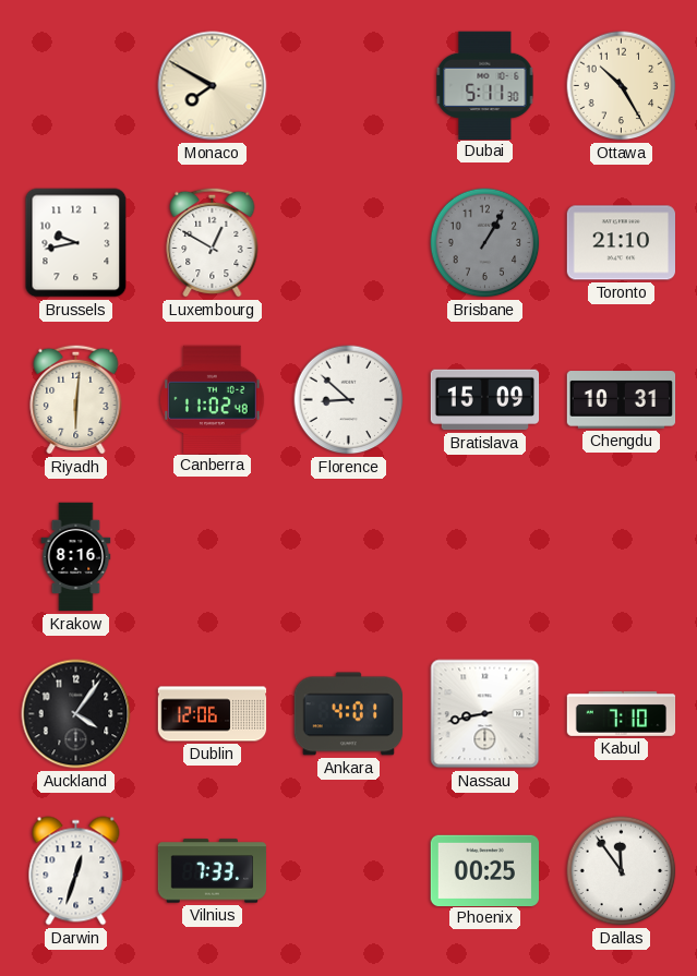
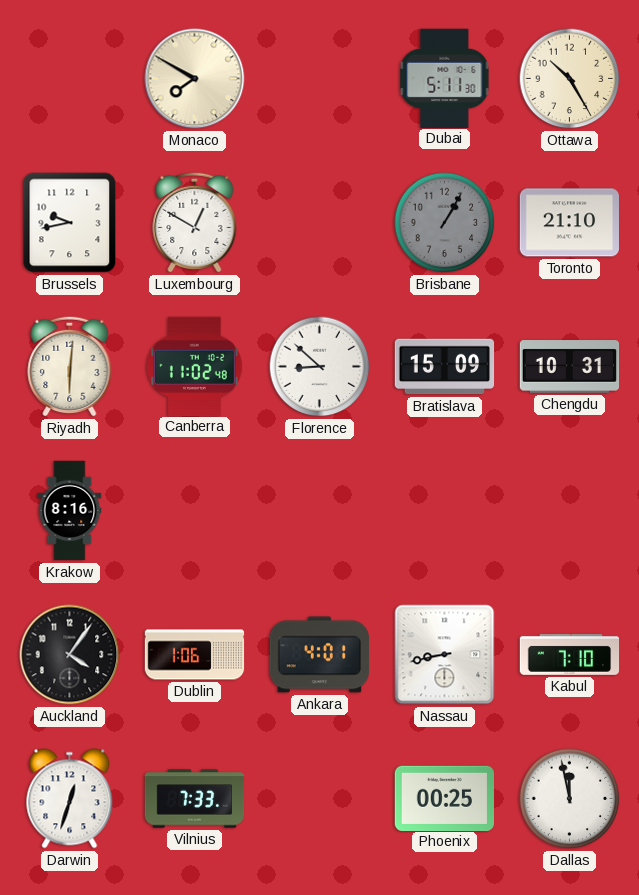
Dublin: 12:06 -> 1:06
Dallas: 11:54 -> 11:58
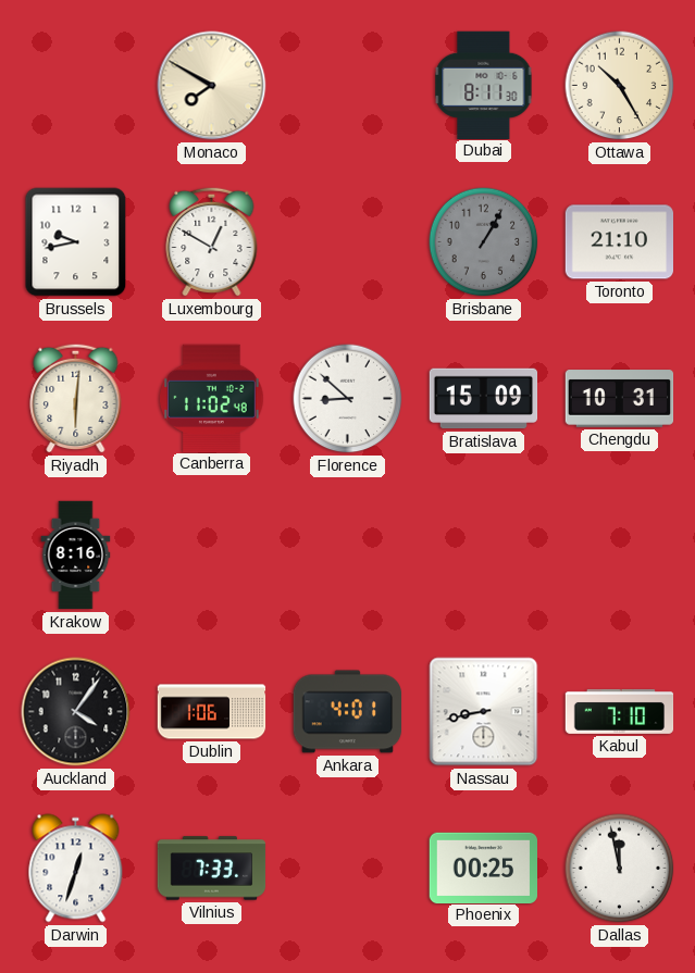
Dubai: 5:11 -> 8:11
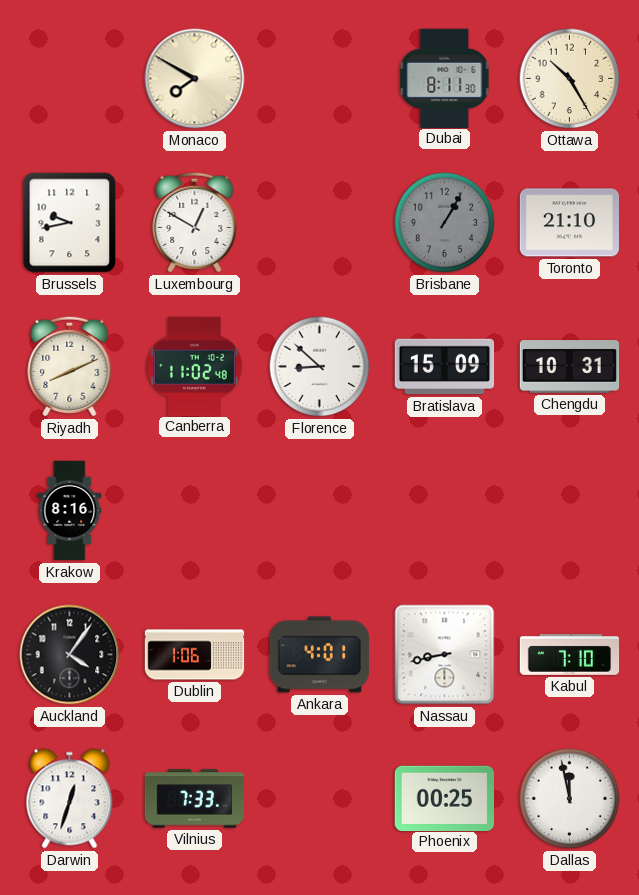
Riyadh: 6:01 -> 8:11
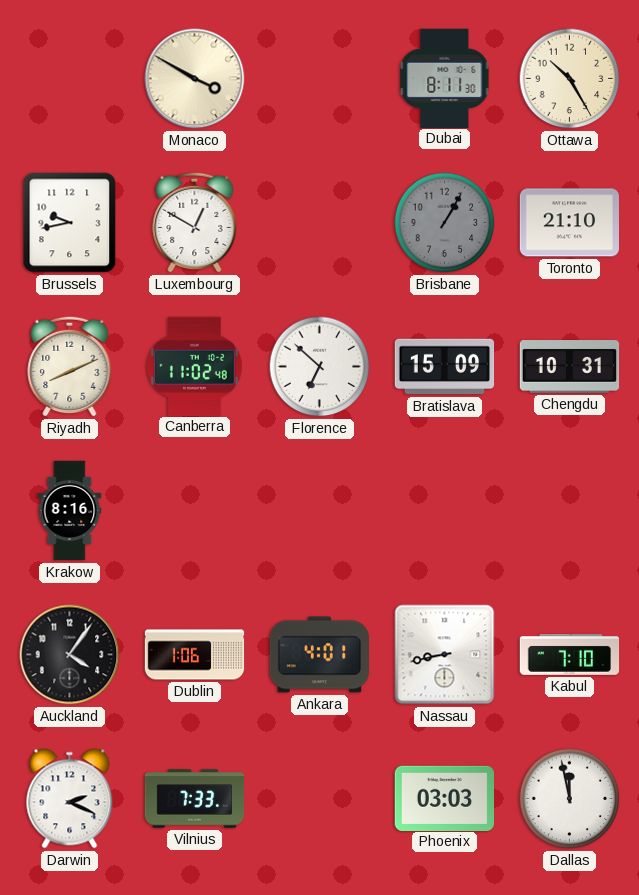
Monaco: 7:50 -> 3:50
Florence: 8:52 -> 6:52
Darwin: 12:33 -> 2:19
Phoenix: 00:25 -> 03:03
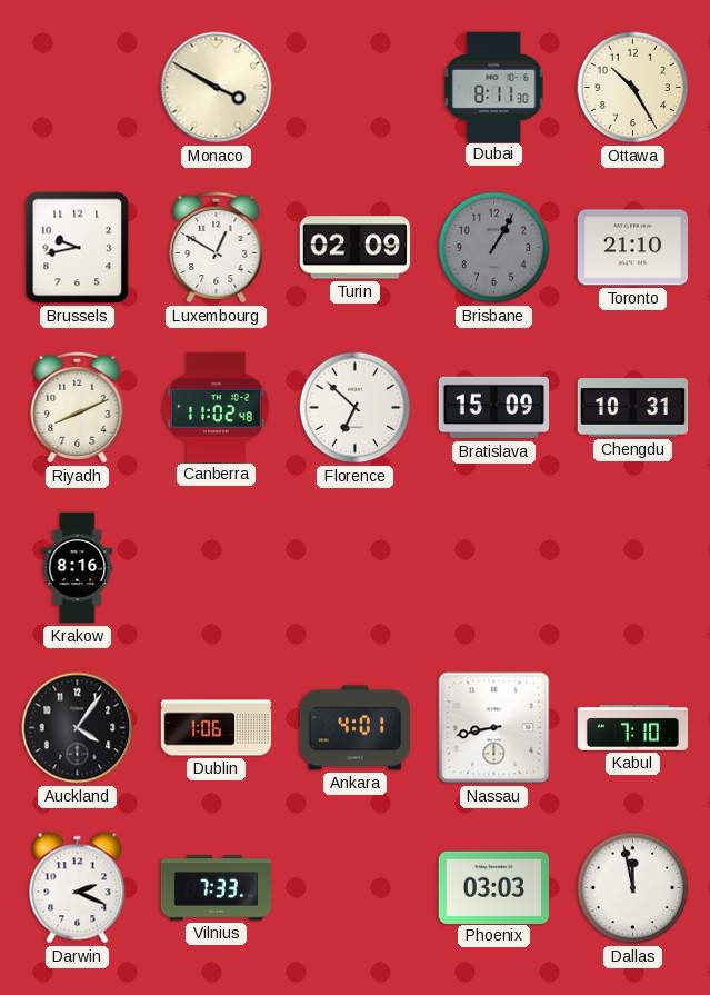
Turin: none -> 02:09
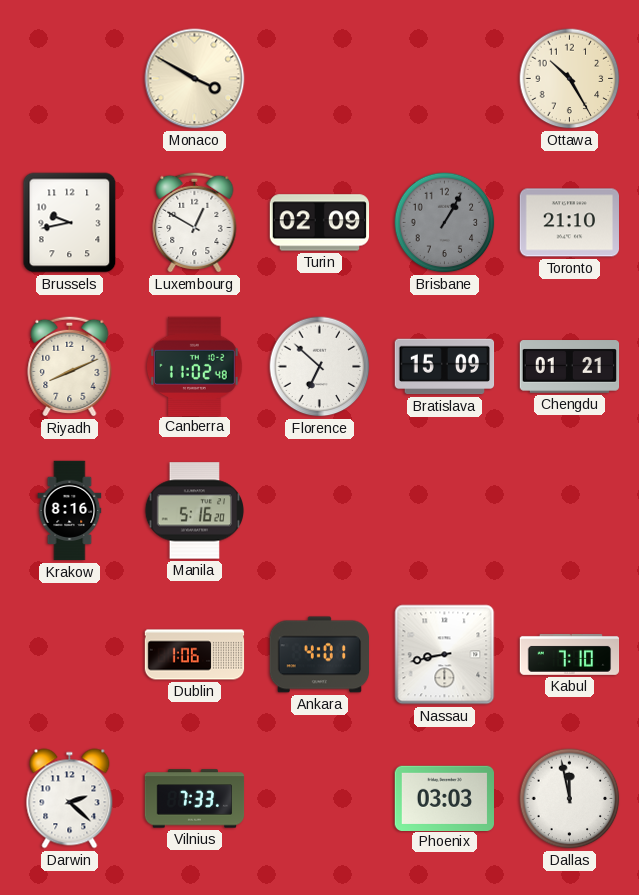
Dubai: 8:11 -> none
Chengdu: 10:31 -> 01:21
Manila: none -> 5:16
Auckland: 4:06 -> none
Darwin: 2:19 -> 2:22
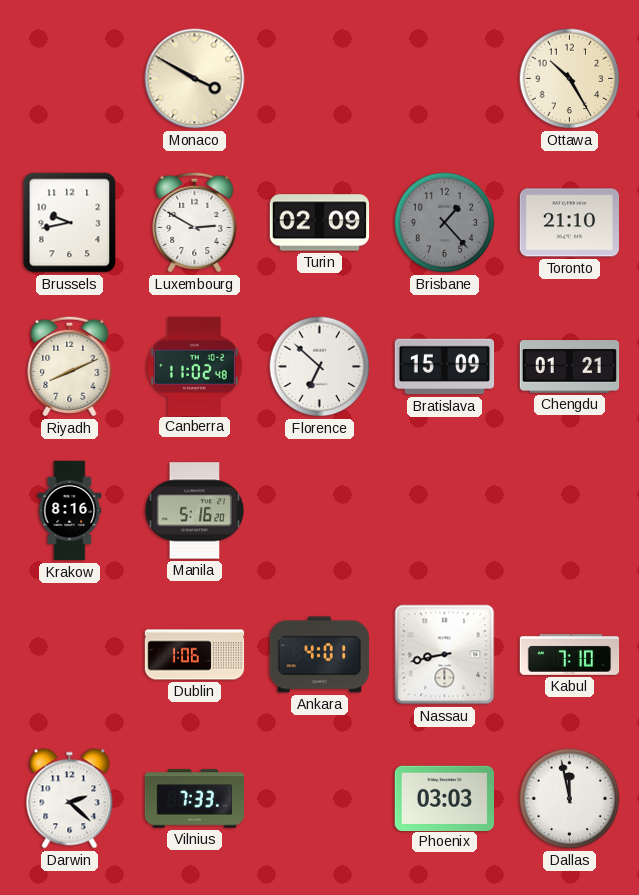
Luxembourg: 12:50 -> 2:50
Brisbane: 1:05 -> 1:23
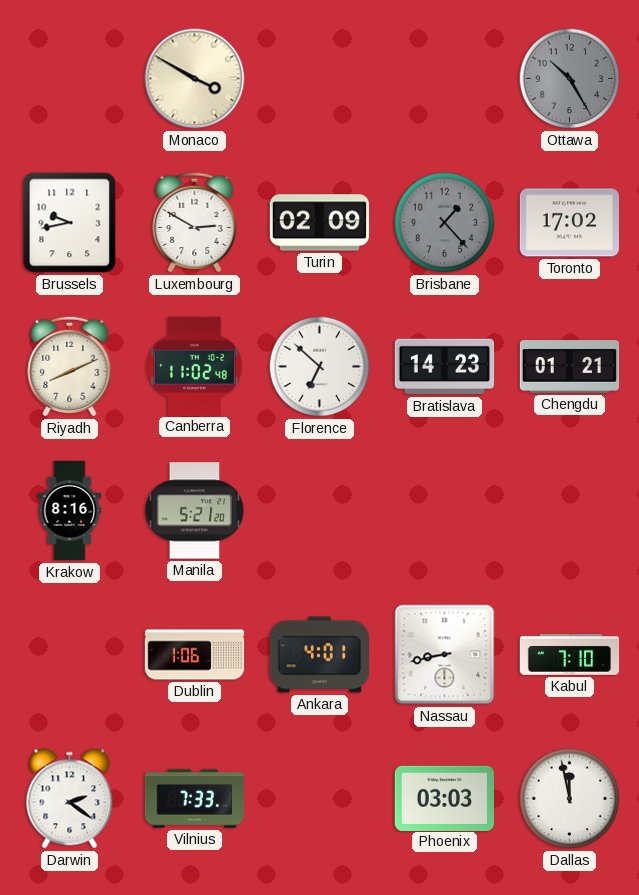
Ottawa dial: cream -> grey
Toronto: 21:10 -> 17:02
Bratislava: 15:09 -> 14:23
Manila: 5:16 -> 5:21
Darwin: 2:22 -> 2:21
